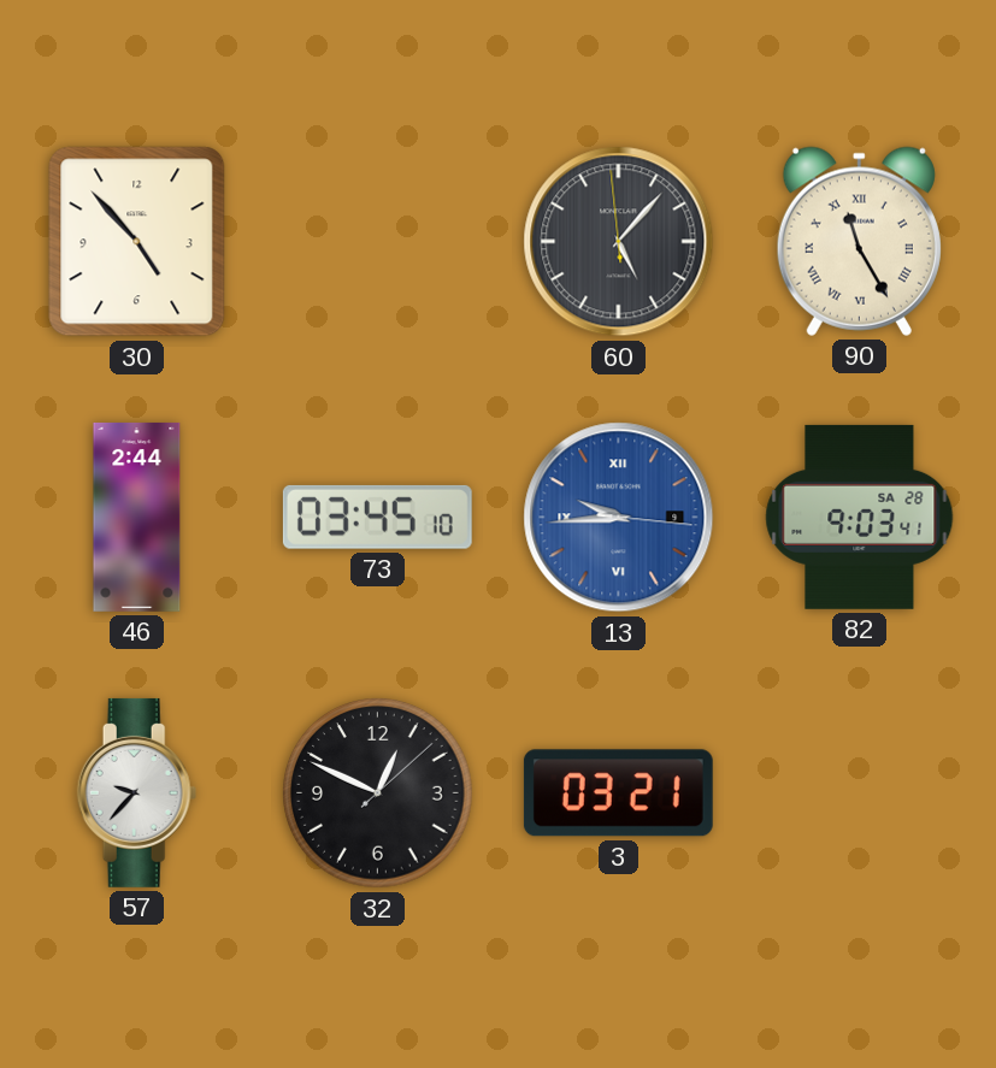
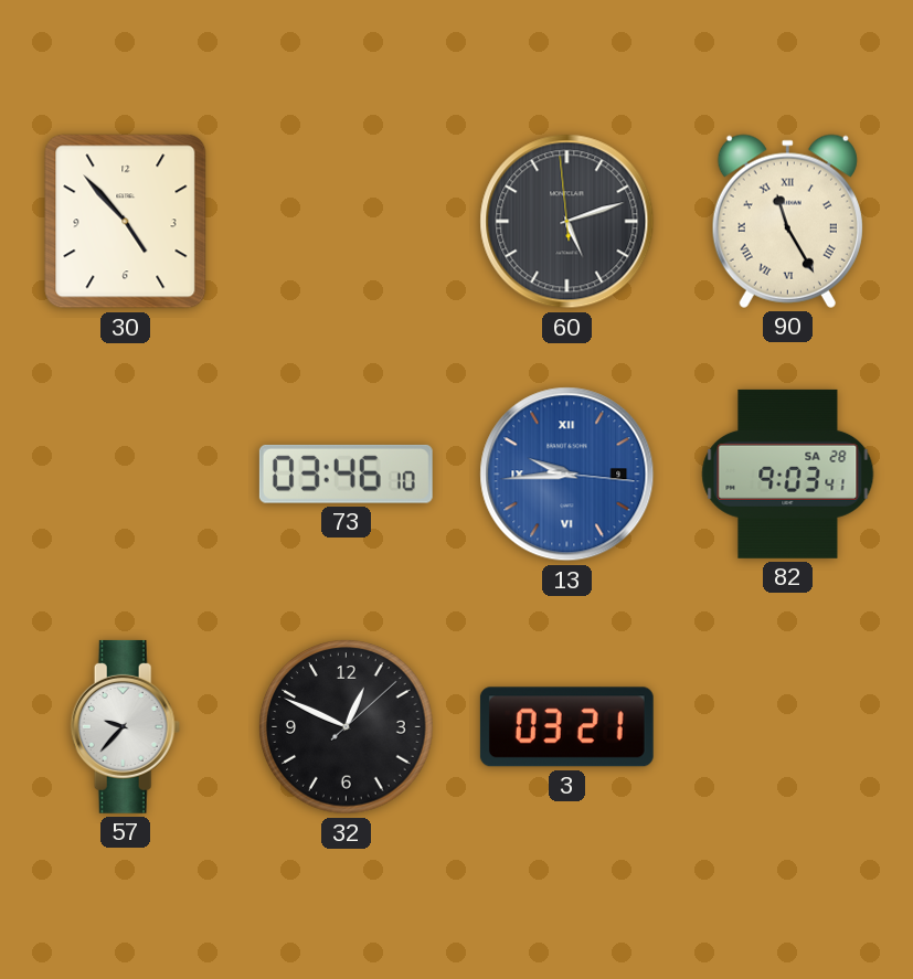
60: 5:06 -> 5:11
46: 2:44 -> none
73: 03:45 -> 03:46
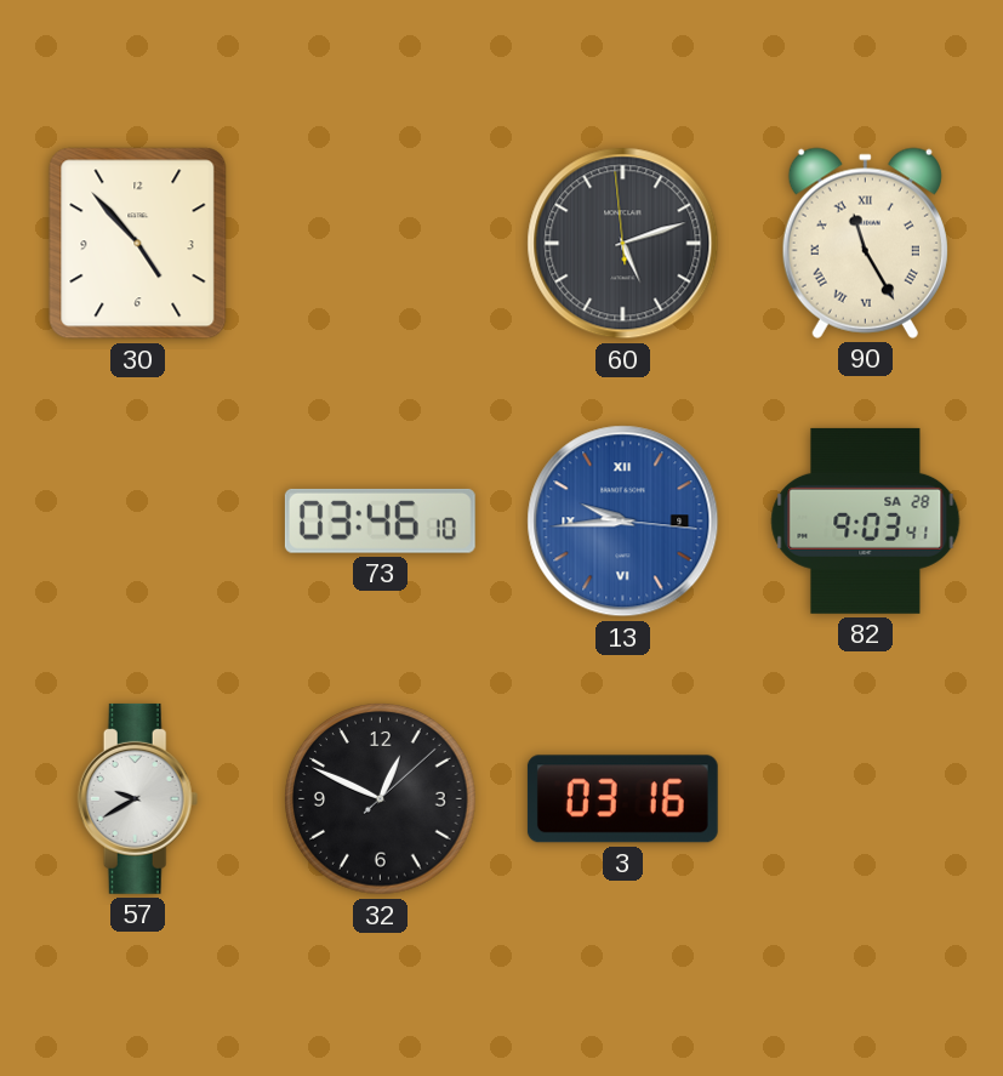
57: 9:37 -> 9:40
3: 03:21 -> 03:16
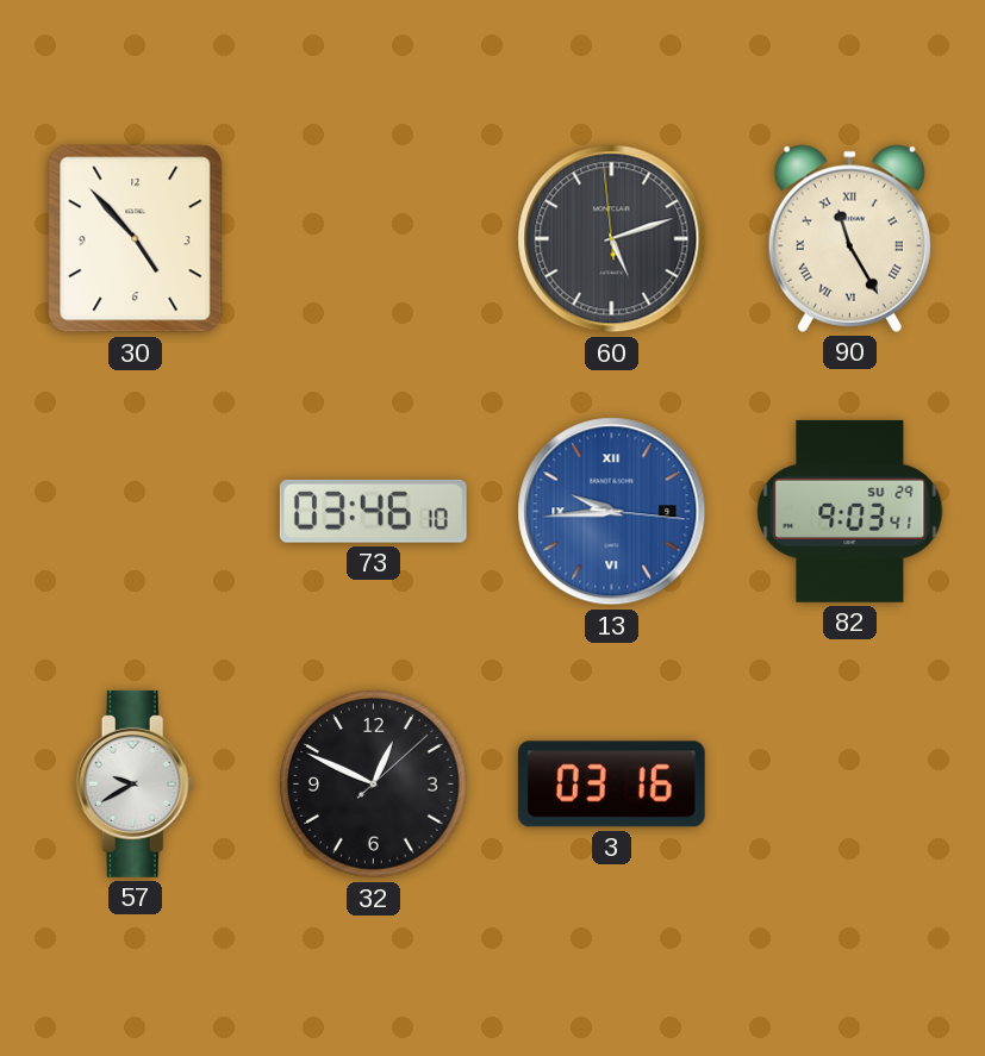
82 date: SA 28 -> SU 29
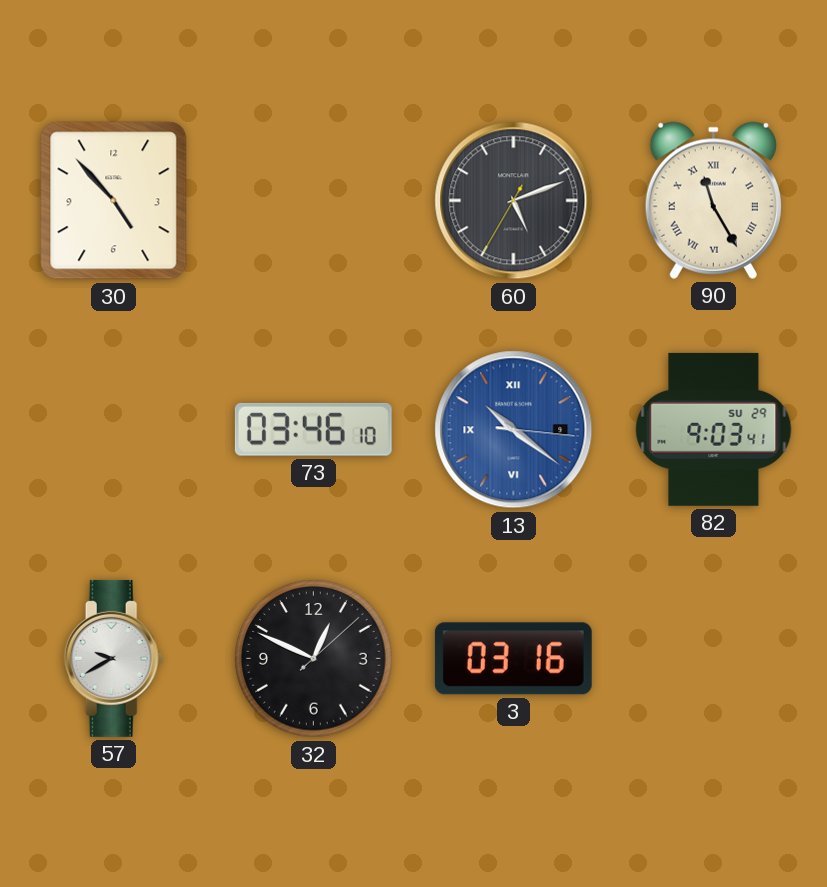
60: 5:11:59 -> 5:11:35
13: 9:44 -> 10:21
